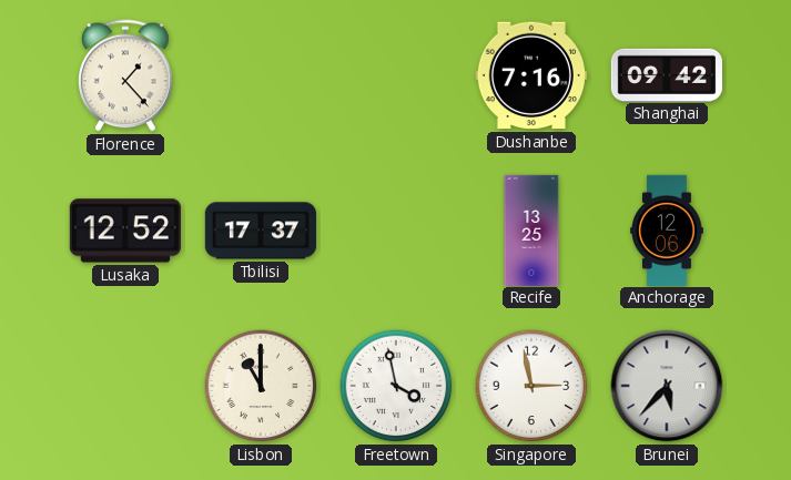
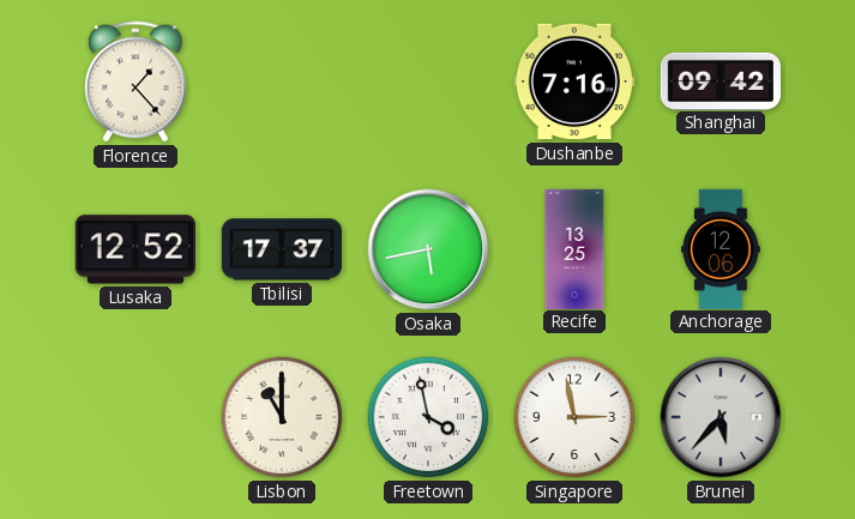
Osaka: none -> 5:43
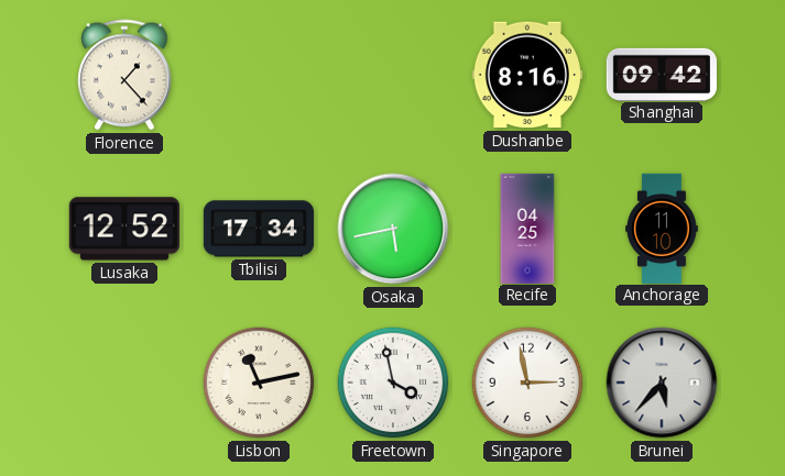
Dushanbe: 7:16 -> 8:16
Tbilisi: 17:37 -> 17:34
Recife: 13:25 -> 04:25
Anchorage: 12:06 -> 11:10
Lisbon: 11:00 -> 11:13
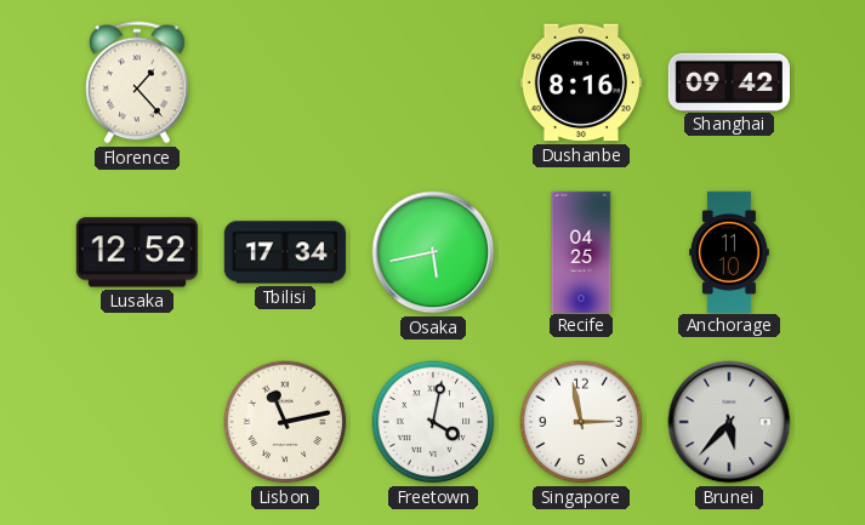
Freetown: 3:58 -> 4:02
